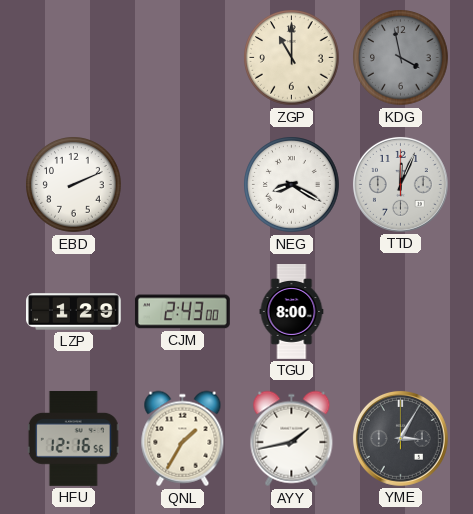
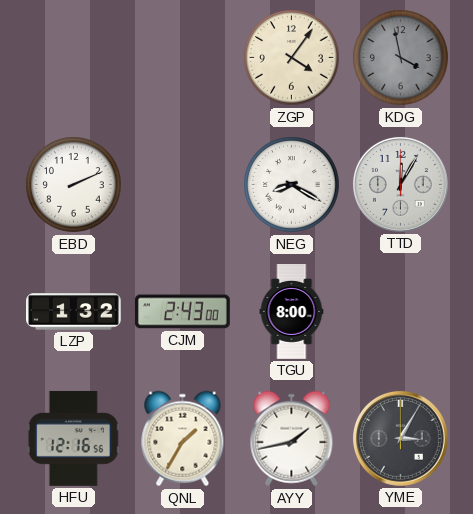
ZGP: 11:00 -> 4:06
TTD: 12:04 -> 12:05
LZP: 1:29 -> 1:32
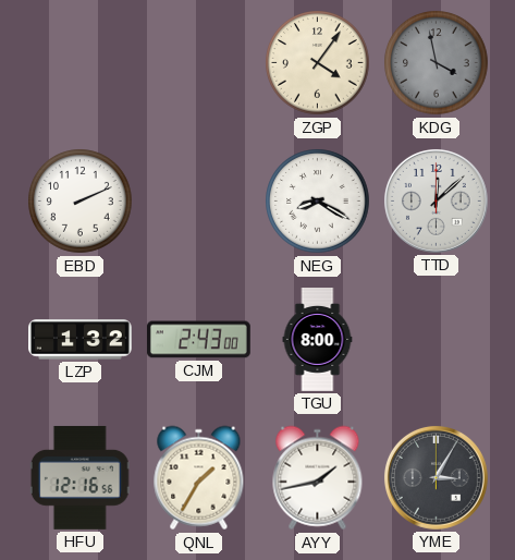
TTD: 12:05 -> 12:08
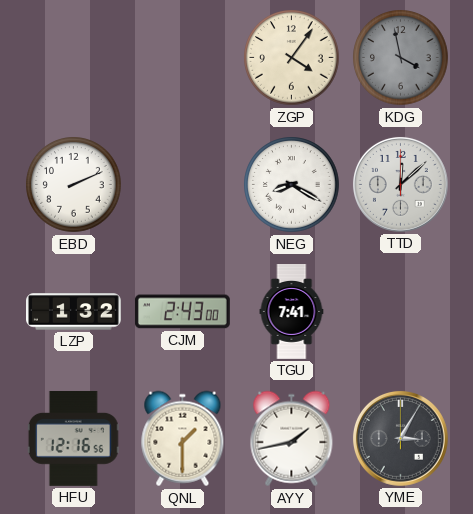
TGU: 8:00 -> 7:41
QNL: 1:35 -> 1:30
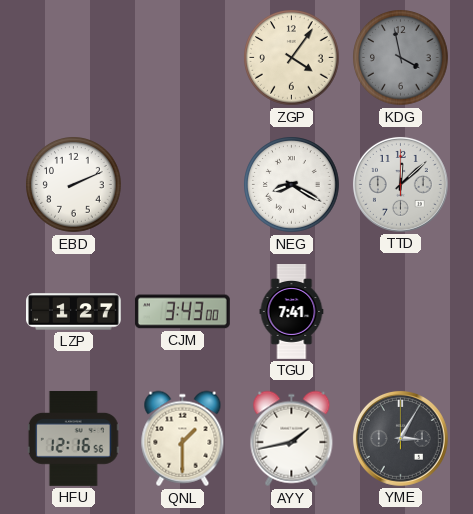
LZP: 1:32 -> 1:27
CJM: 2:43 -> 3:43
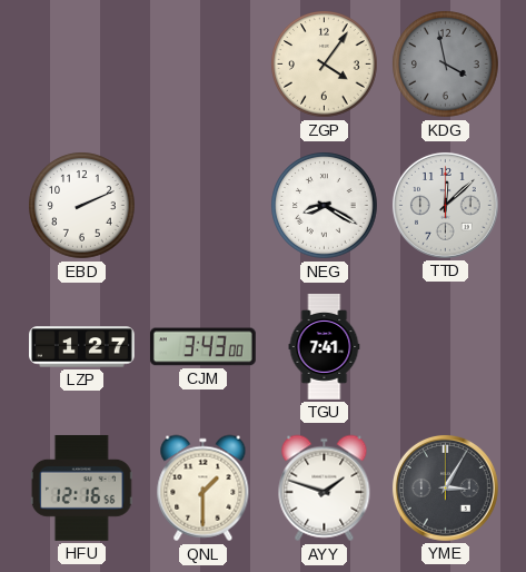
AYY: 1:43 -> 1:48
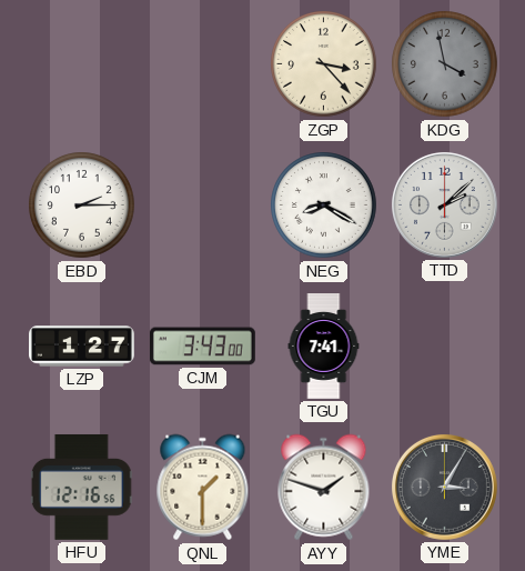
ZGP: 4:06 -> 3:23
EBD: 2:11 -> 2:15
TTD: 12:08 -> 2:08
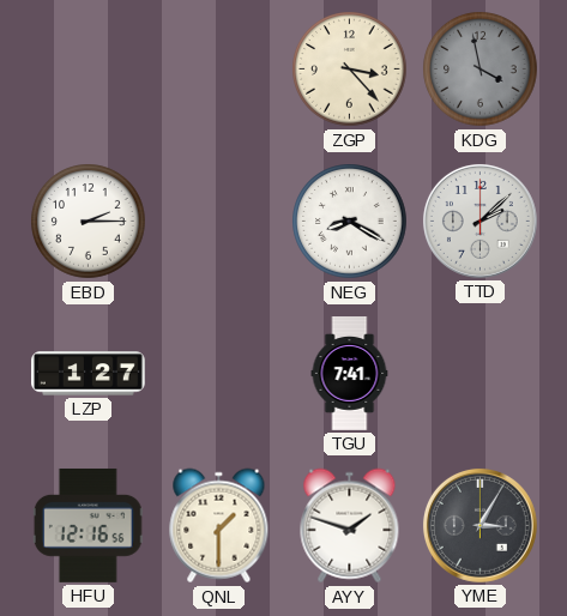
CJM: 3:43 -> none
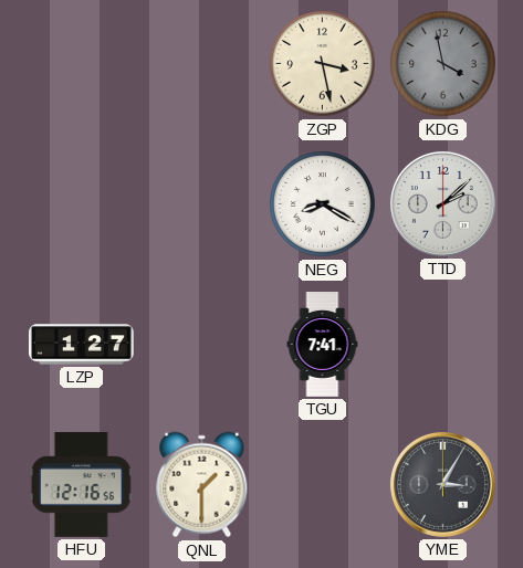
ZGP: 3:23 -> 3:28
EBD: 2:15 -> none
AYY: 1:48 -> none
